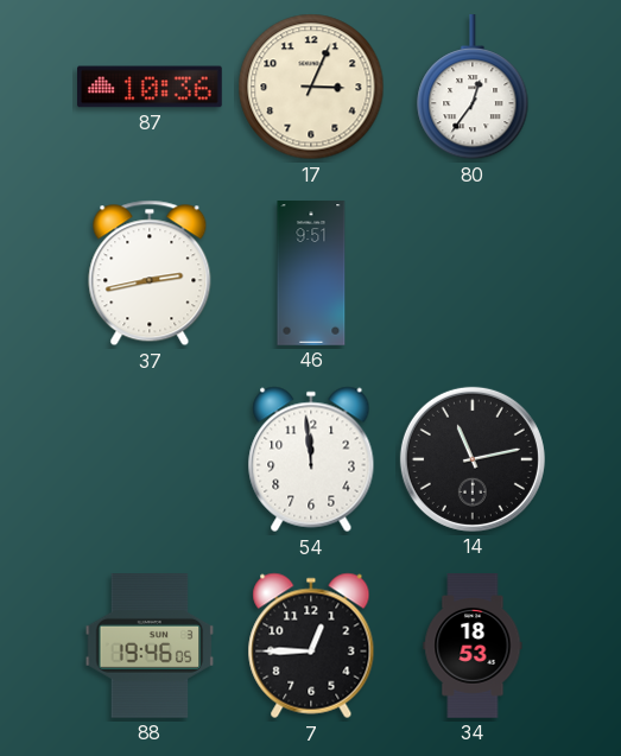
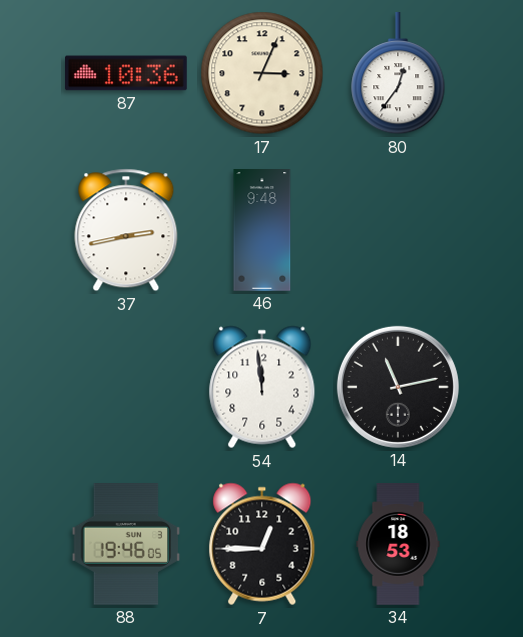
46: 9:51 -> 9:48
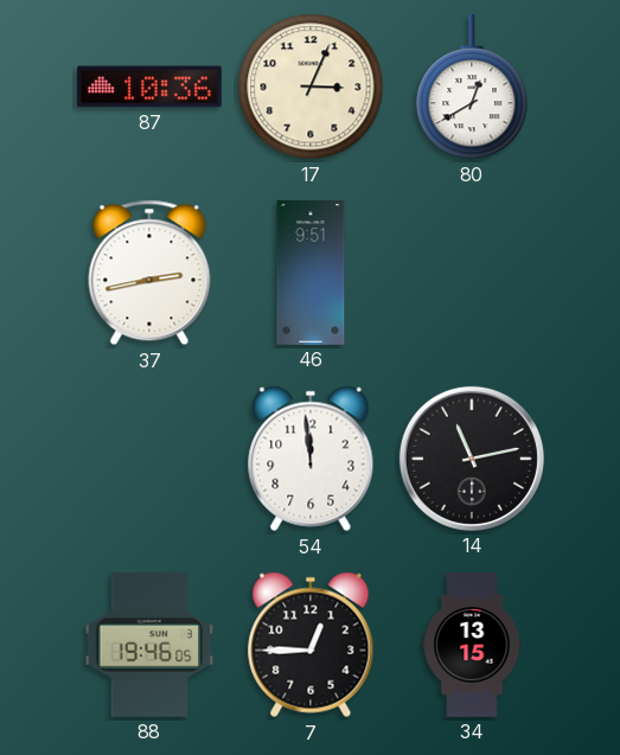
80: 12:36 -> 12:40
46: 9:48 -> 9:51
34: 18:53 -> 13:15
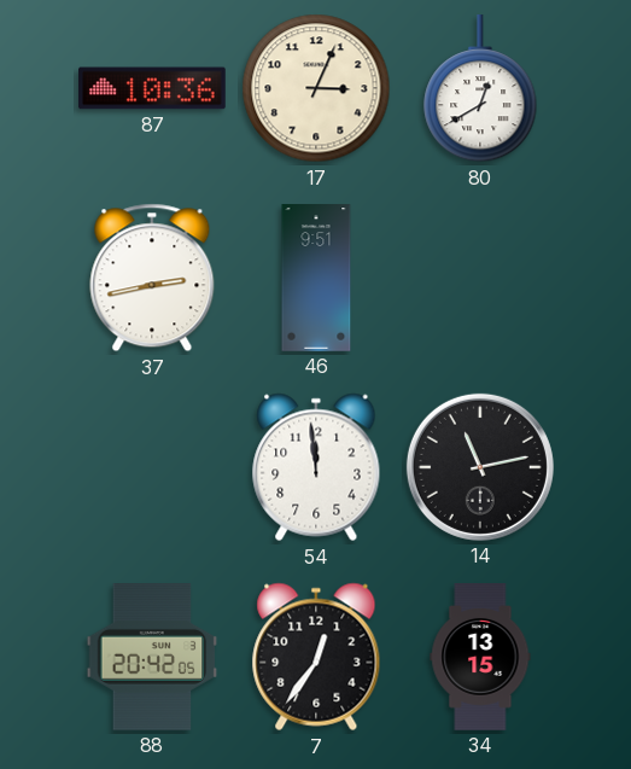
88: 19:46 -> 20:42
7: 12:45 -> 12:36
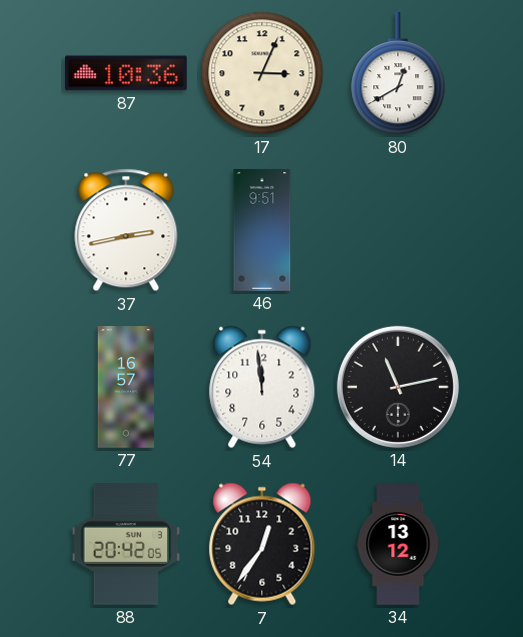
77: none -> 16:57
34: 13:15 -> 13:12
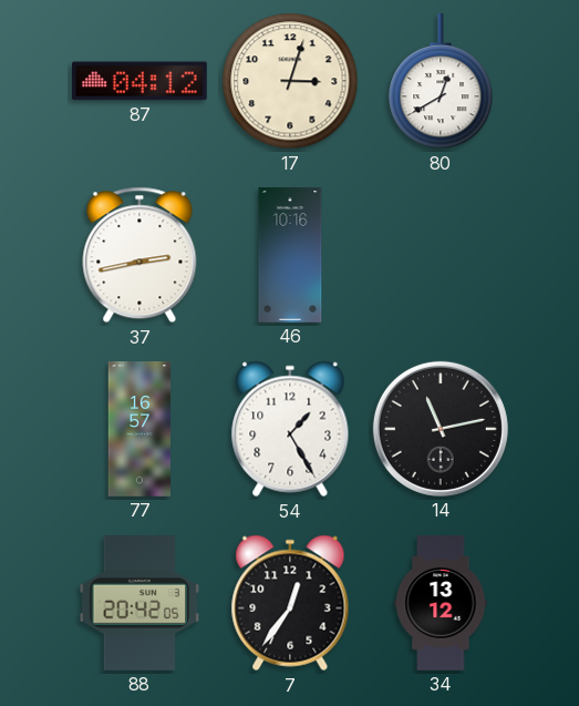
87: 10:36 -> 04:12
17: 3:04 -> 3:03
46: 9:51 -> 10:16
54: 11:59 -> 1:25
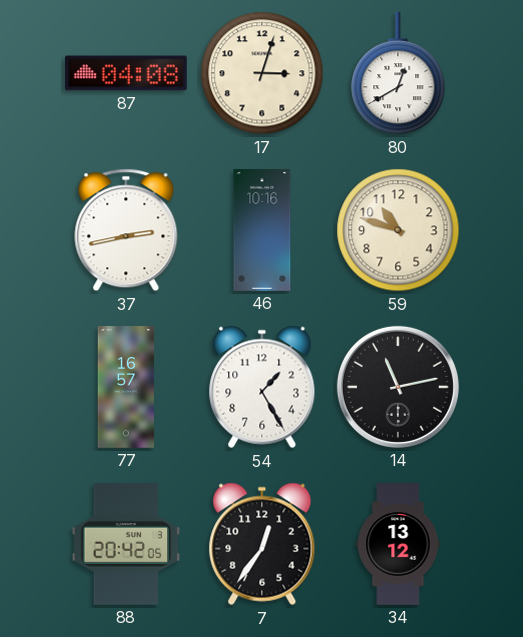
87: 04:12 -> 04:08
59: none -> 10:48
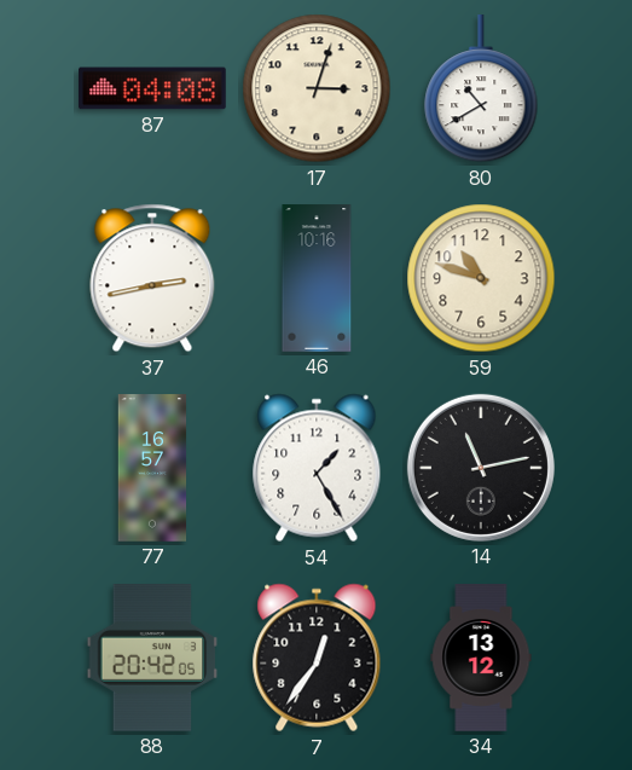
80: 12:40 -> 10:40
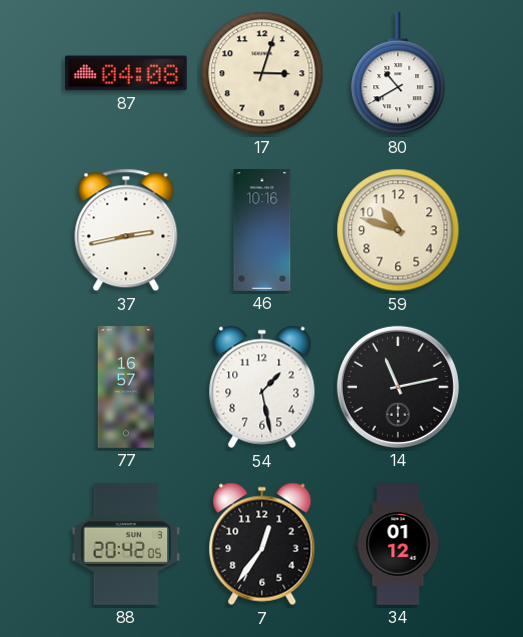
54: 1:25 -> 1:28
34: 13:12 -> 01:12
